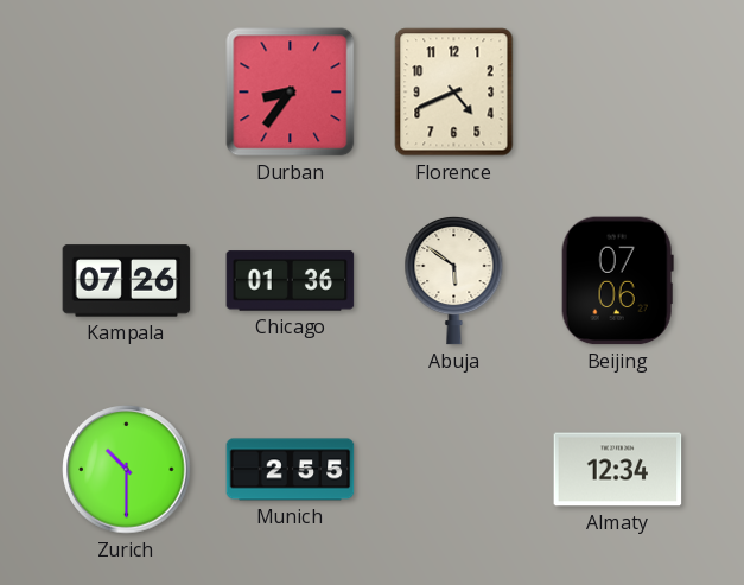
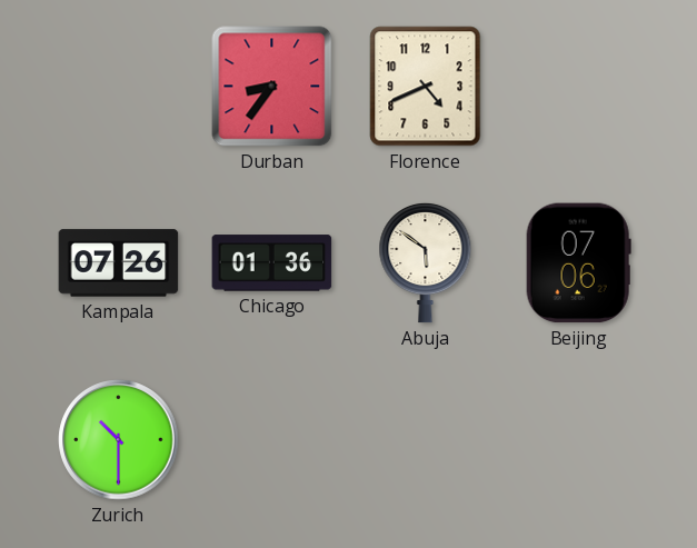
Munich: 2:55 -> none
Almaty: 12:34 -> none
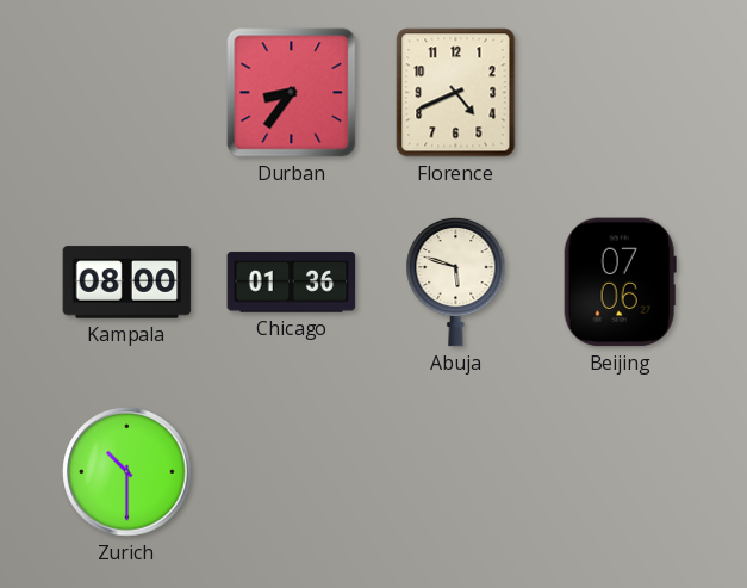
Kampala: 07:26 -> 08:00
Abuja: 5:51 -> 5:48
